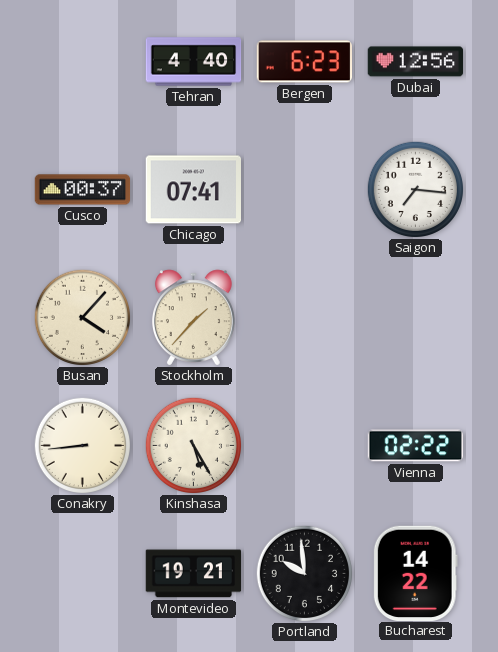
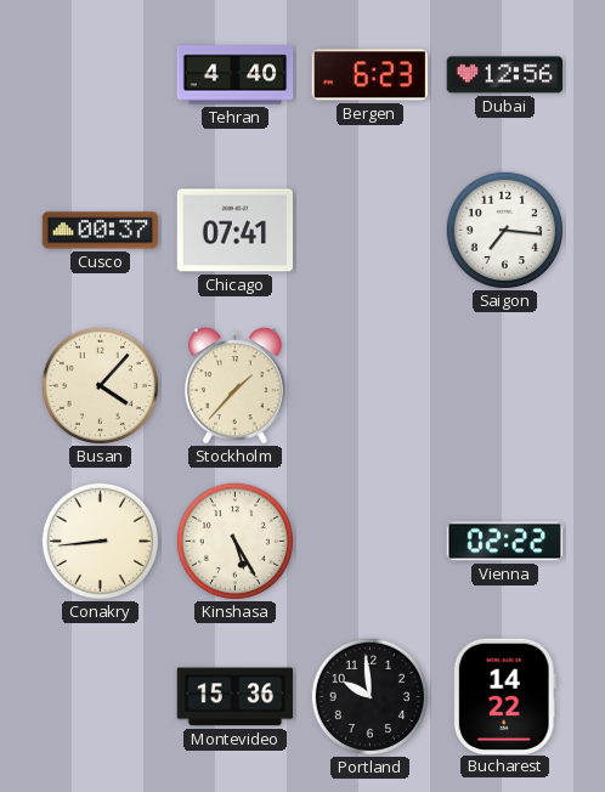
Montevideo: 19:21 -> 15:36
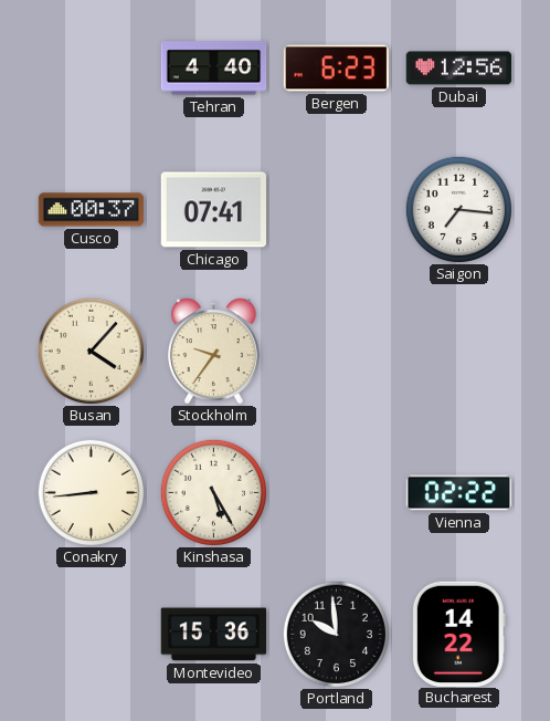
Stockholm: 1:37 -> 9:36
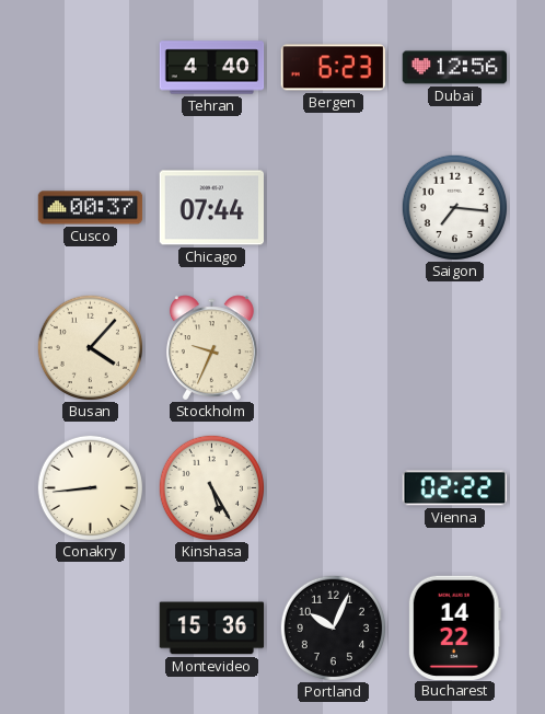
Chicago: 07:41 -> 07:44
Stockholm: 9:36 -> 9:34
Portland: 9:59 -> 10:04
